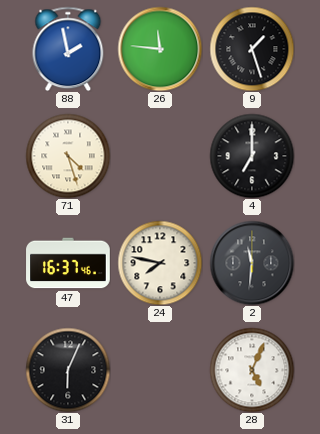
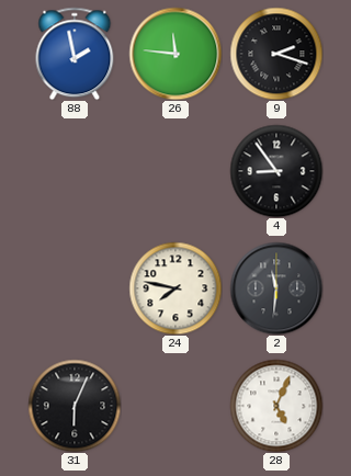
9: 1:27 -> 2:18
71: 4:27 -> none
4: 7:00 -> 8:54
47: 16:37 -> none
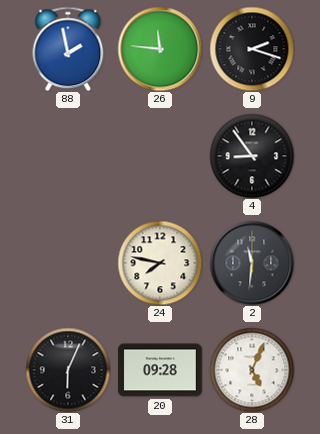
20: none -> 09:28
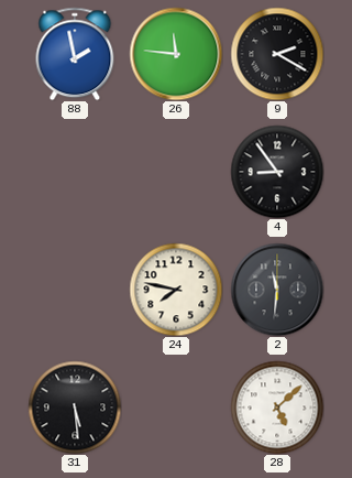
9: 2:18 -> 2:20
31: 6:04 -> 5:29
20: 09:28 -> none
28: 5:04 -> 5:08
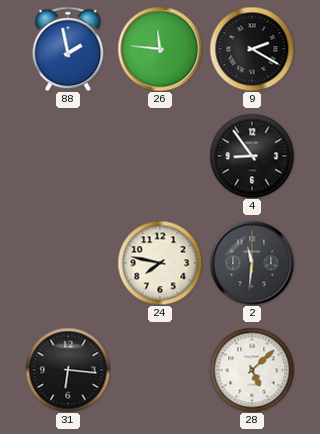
31: 5:29 -> 6:16
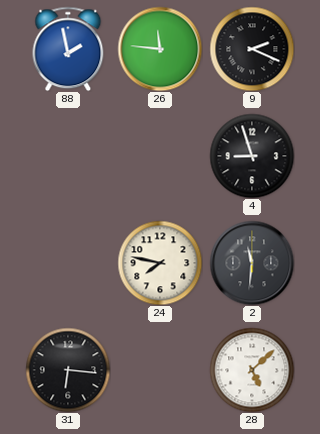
9: 2:20 -> 2:19
4: 8:54 -> 8:57
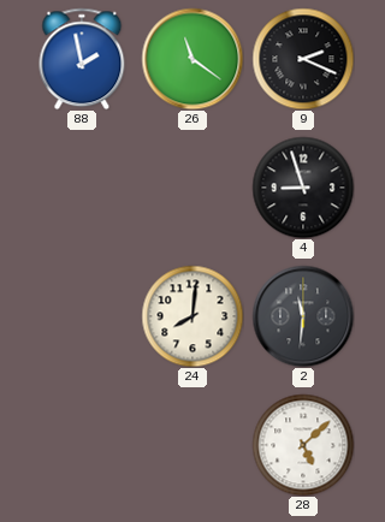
26: 11:46 -> 11:21
24: 7:47 -> 8:01
31: 6:16 -> none
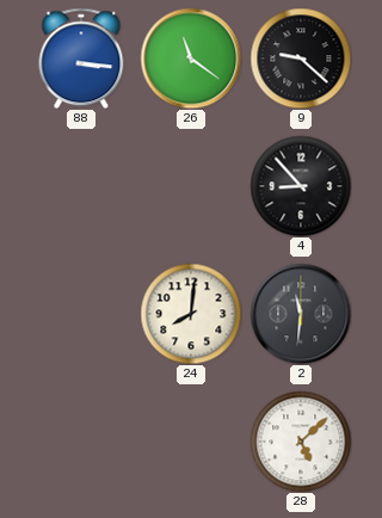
88: 1:58 -> 3:16
9: 2:19 -> 9:22
4: 8:57 -> 8:53
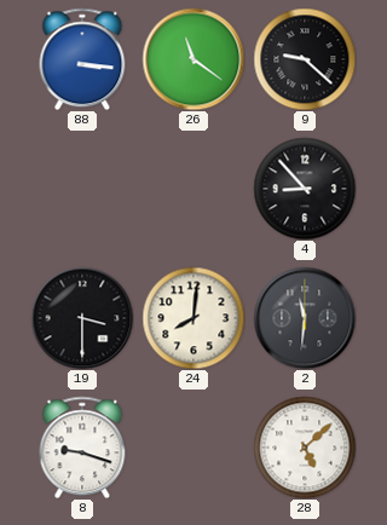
19: none -> 3:30
8: none -> 9:18
